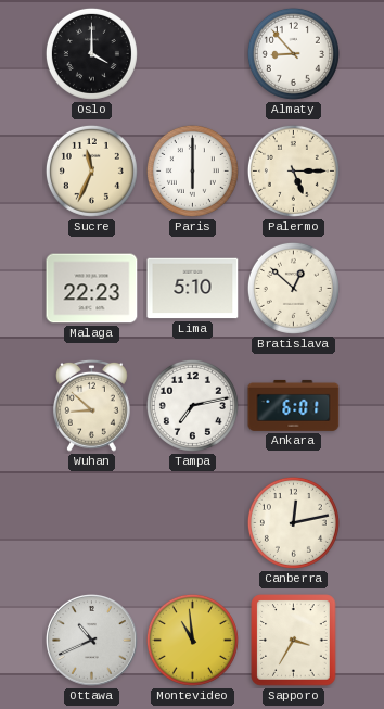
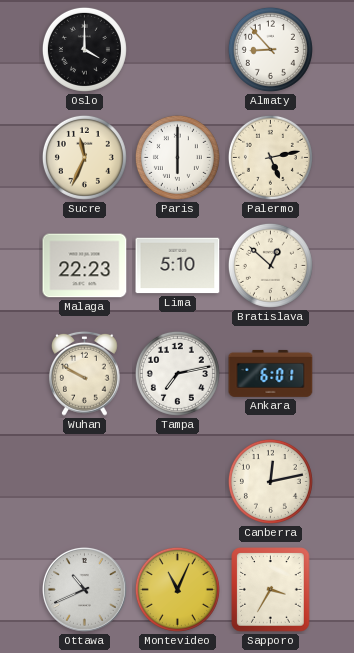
Palermo: 5:15 -> 5:13
Wuhan: 8:52 -> 9:50
Montevideo: 10:59 -> 11:04
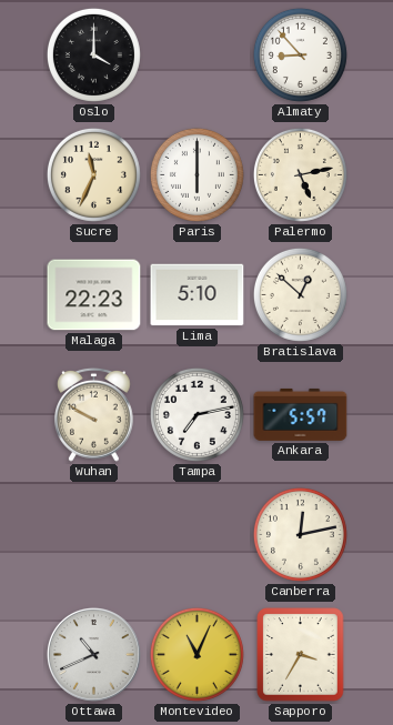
Ankara: 6:01 -> 5:57
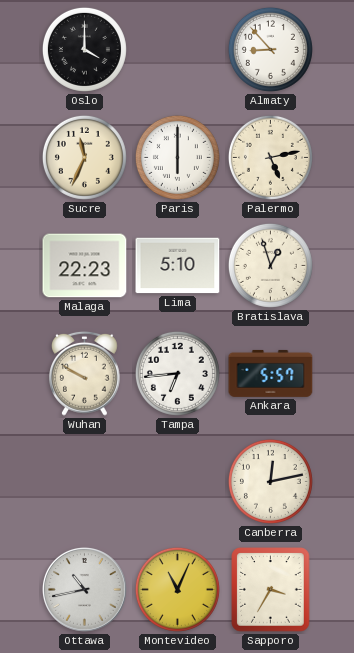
Bratislava: 12:52 -> 12:57
Tampa: 7:13 -> 6:44
Ottawa: 10:41 -> 10:43
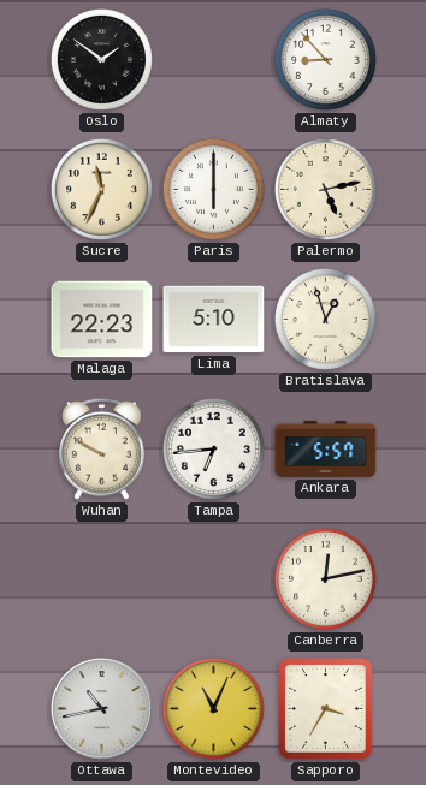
Oslo: 4:00 -> 1:51
